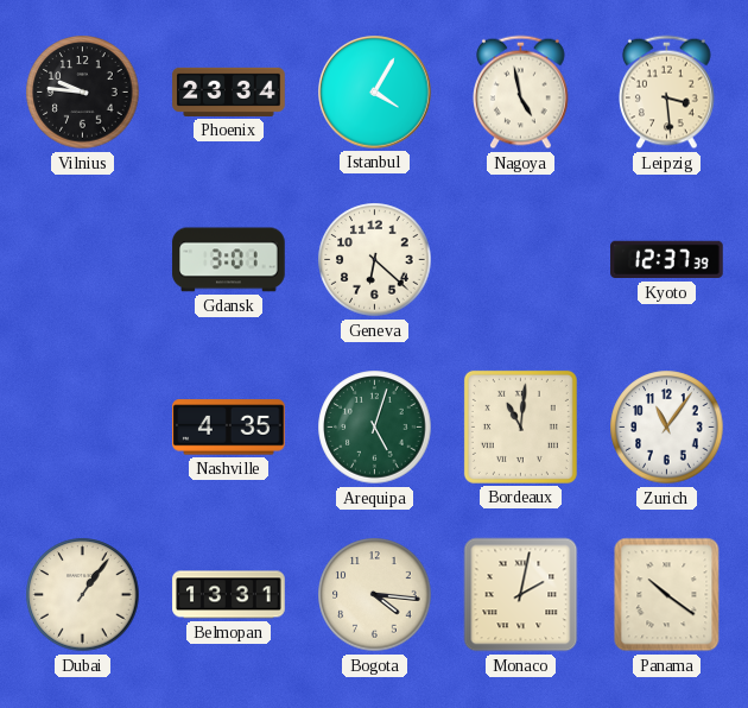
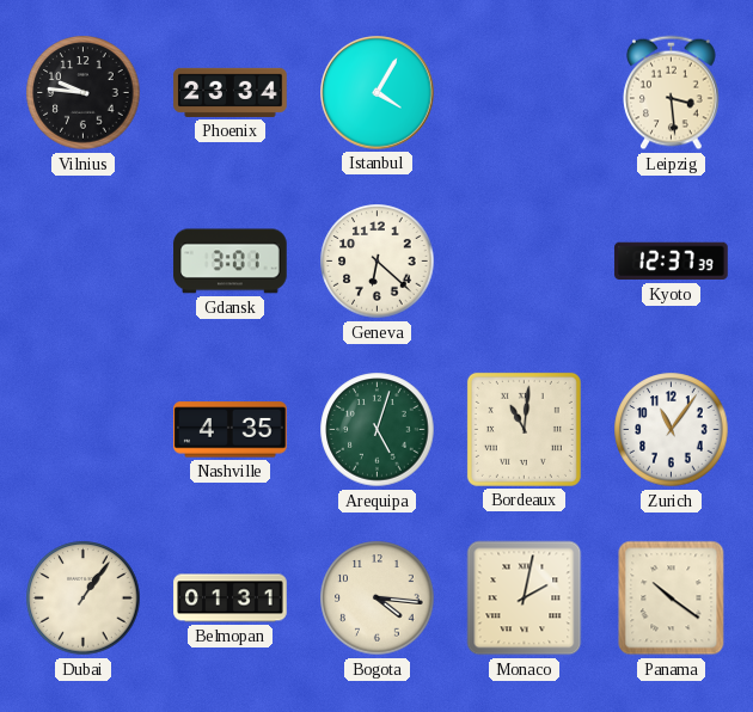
Nagoya: 4:58 -> none
Belmopan: 13:31 -> 01:31
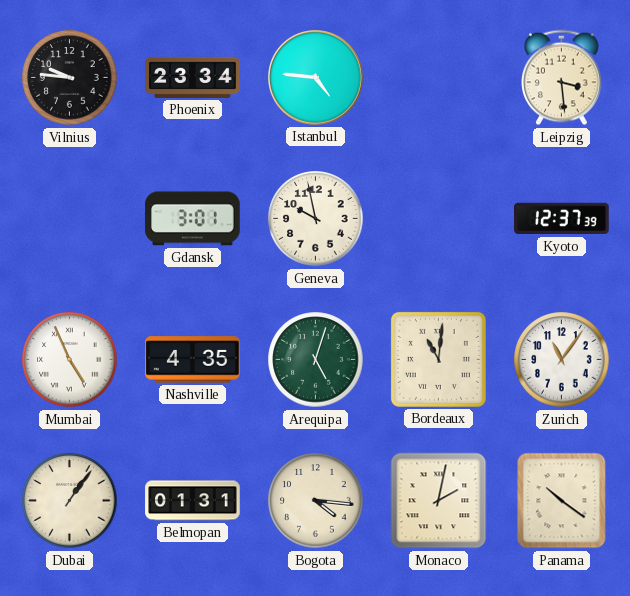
Istanbul: 4:05 -> 4:46
Geneva: 6:22 -> 9:58
Mumbai: none -> 4:56
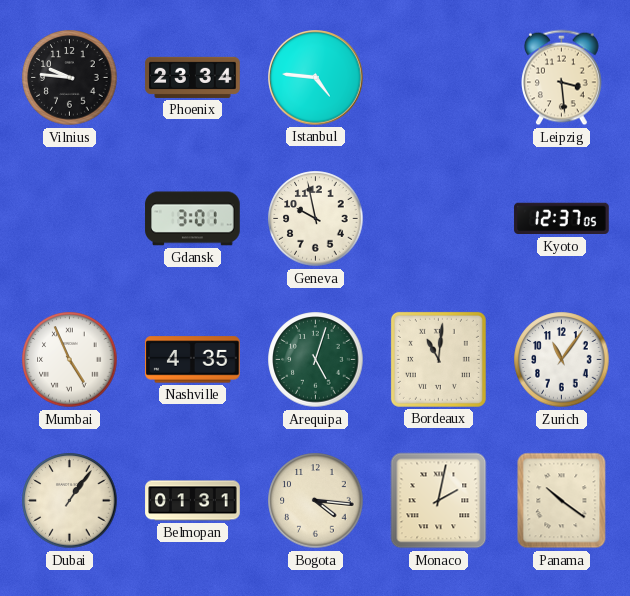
Kyoto: 12:37:39 -> 12:37:05
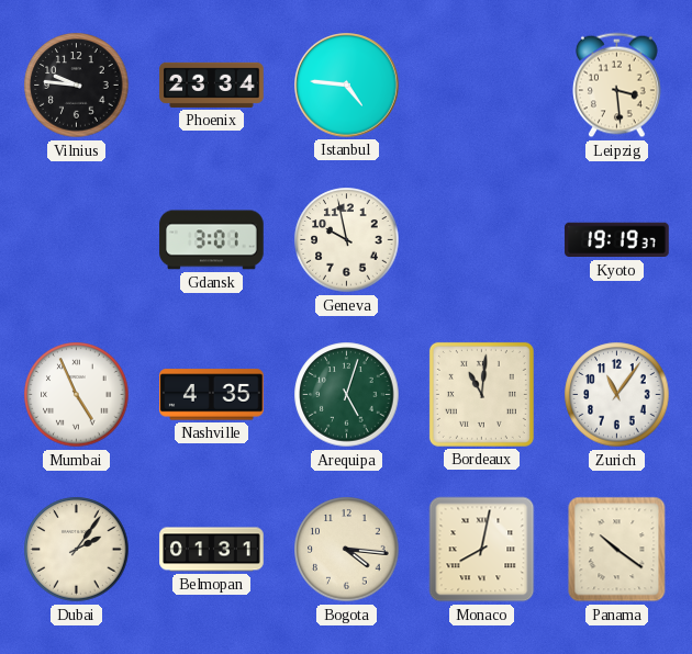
Kyoto: 12:37 -> 19:19
Dubai: 1:06 -> 2:06
Monaco: 2:02 -> 8:02
